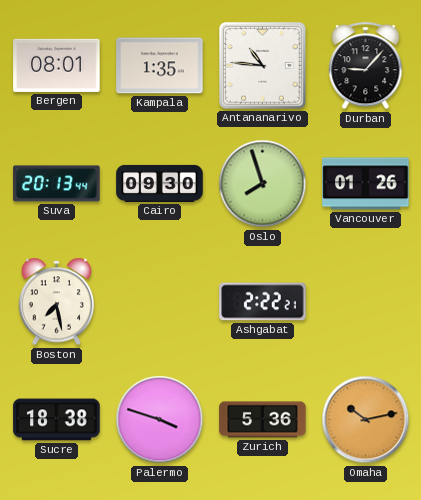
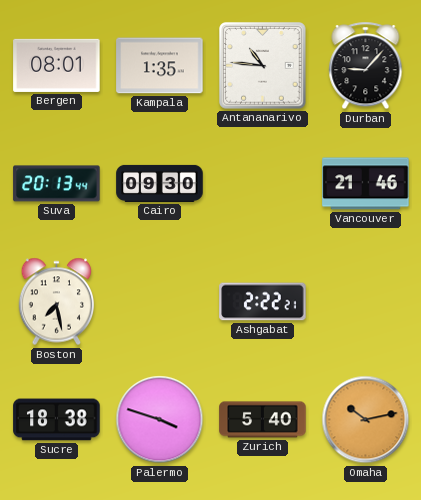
Oslo: 7:57 -> none
Vancouver: 01:26 -> 21:46
Zurich: 5:36 -> 5:40
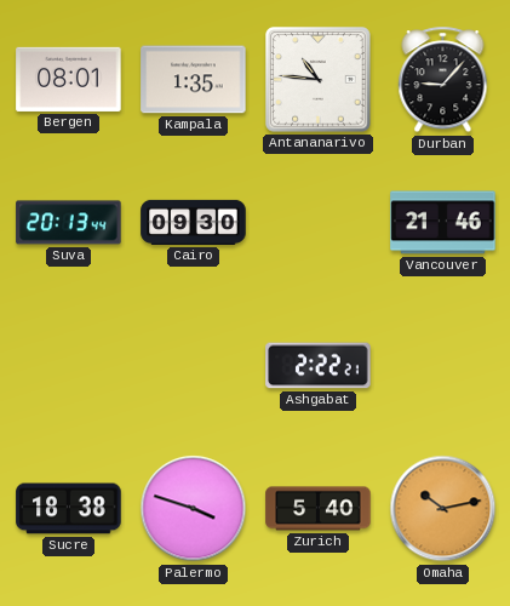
Boston: 7:28 -> none
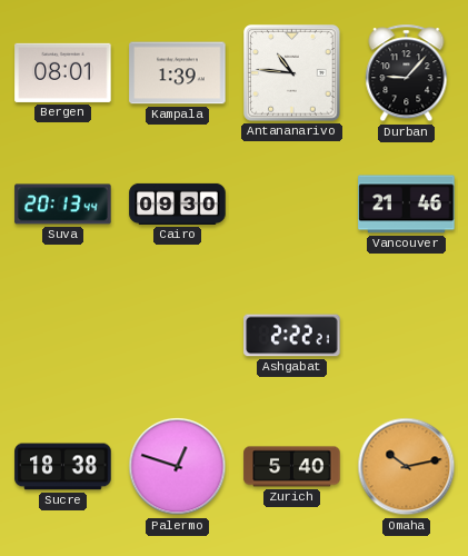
Kampala: 1:35 -> 1:39
Palermo: 3:48 -> 12:48
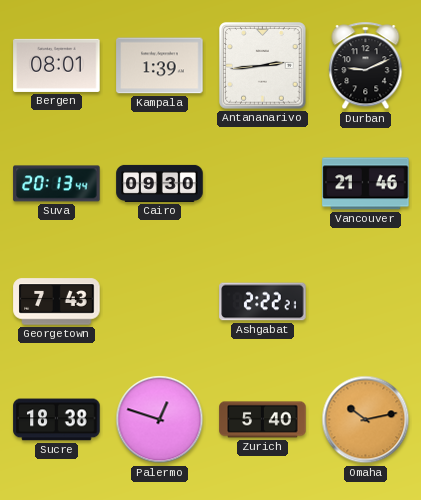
Antananarivo: 10:46 -> 2:44
Durban: 9:07 -> 9:11
Georgetown: none -> 7:43
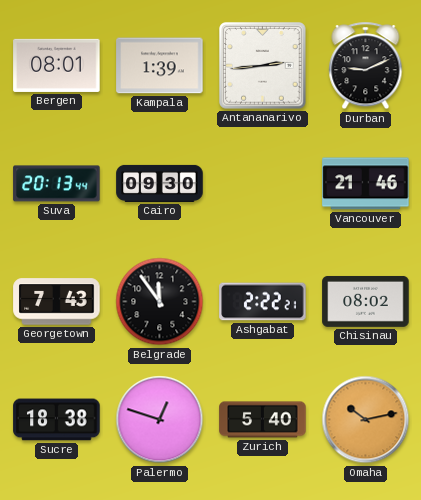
Belgrade: none -> 11:54
Chisinau: none -> 08:02
